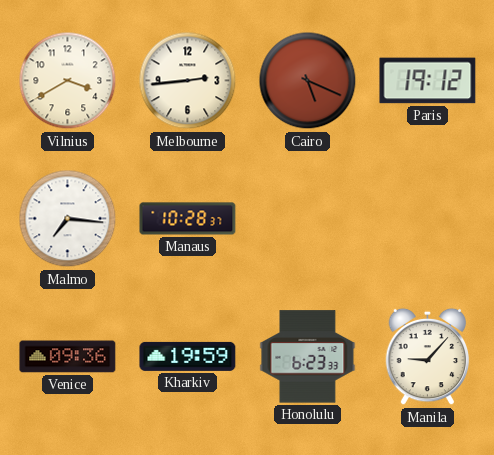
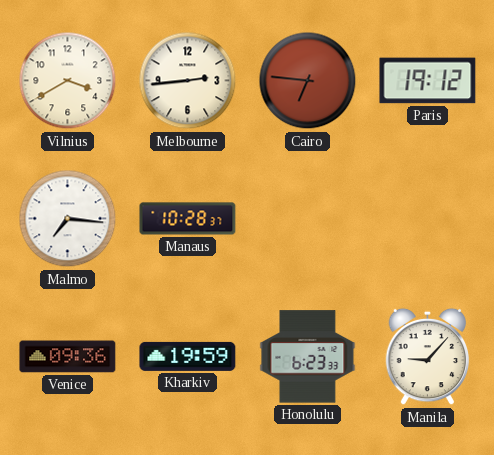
Cairo: 5:19 -> 6:46
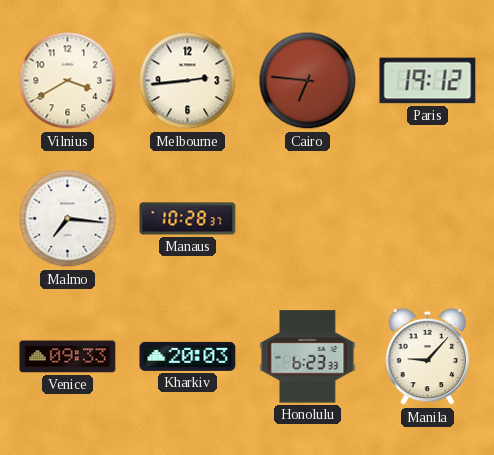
Venice: 09:36 -> 09:33
Kharkiv: 19:59 -> 20:03
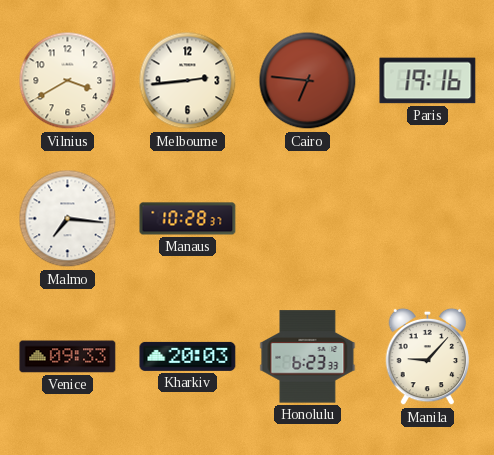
Paris: 19:12 -> 19:16
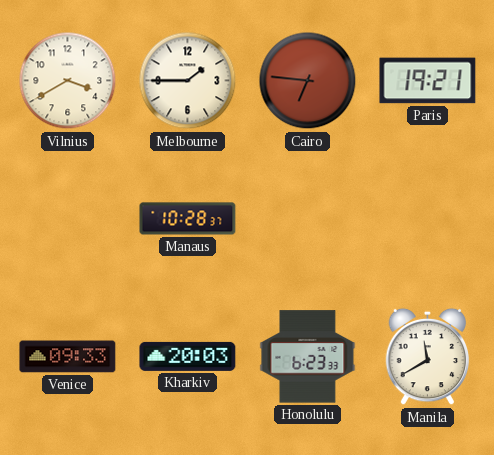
Melbourne: 2:44 -> 1:45
Paris: 19:16 -> 19:21
Malmo: 7:16 -> none
Manila: 9:07 -> 11:40
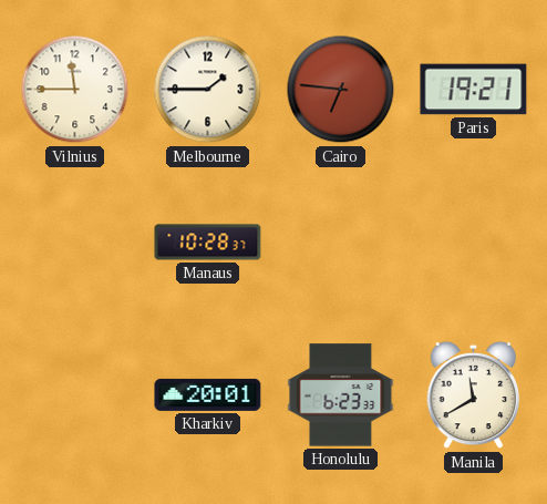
Vilnius: 3:40 -> 11:45
Venice: 09:33 -> none
Kharkiv: 20:03 -> 20:01
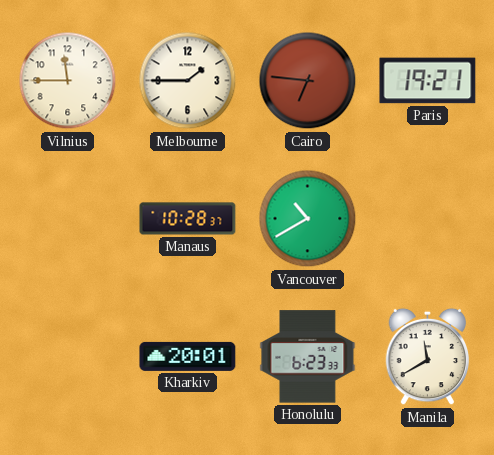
Vancouver: none -> 10:40
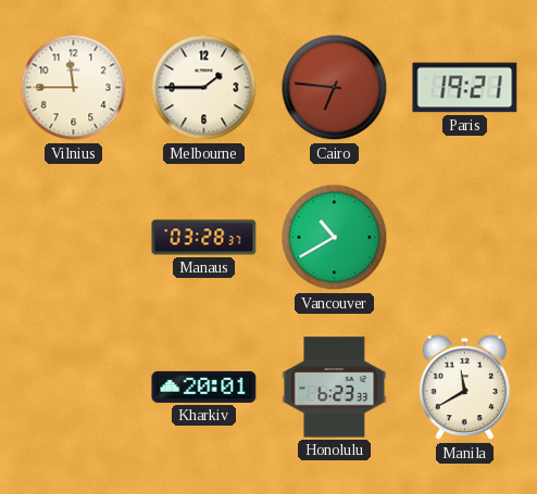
Manaus: 10:28 -> 03:28
